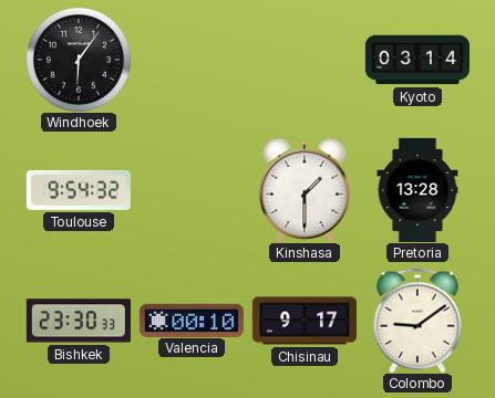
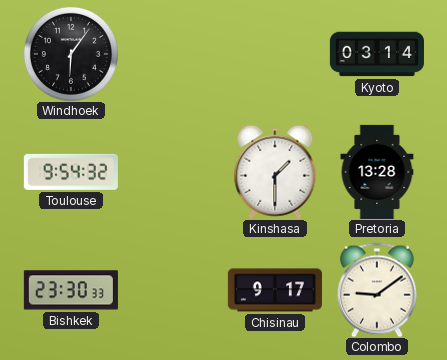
Valencia: 00:10 -> none
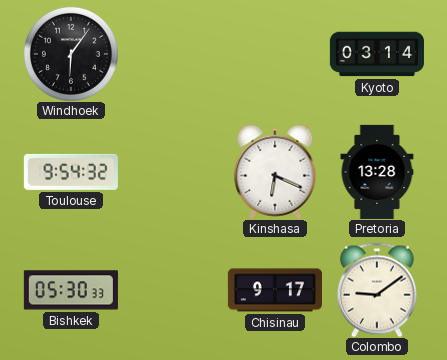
Kinshasa: 1:30 -> 6:19
Bishkek: 23:30 -> 05:30
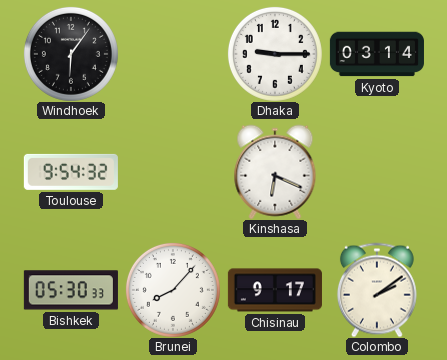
Dhaka: none -> 9:15
Pretoria: 13:28 -> none
Brunei: none -> 8:07
Colombo: 9:09 -> 2:09
